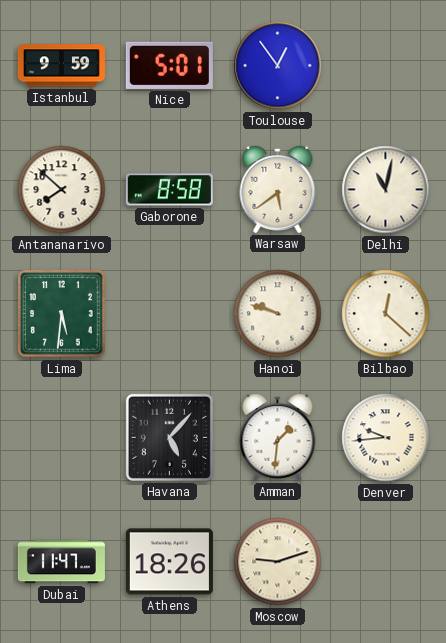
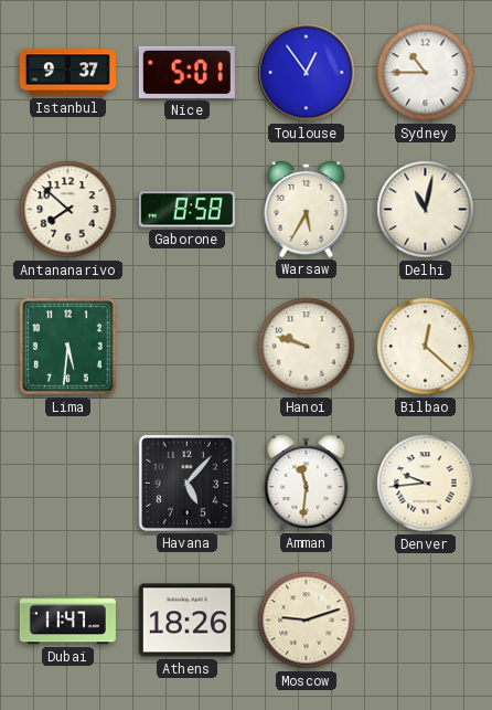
Istanbul: 9:59 -> 9:37
Sydney: none -> 10:45
Warsaw: 5:39 -> 5:35
Amman: 1:31 -> 11:31
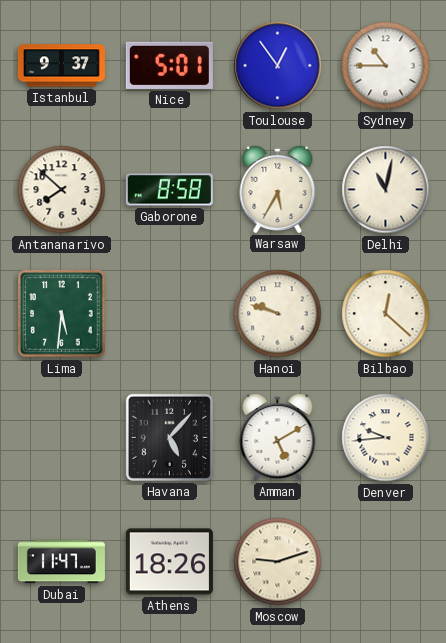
Amman: 11:31 -> 5:10
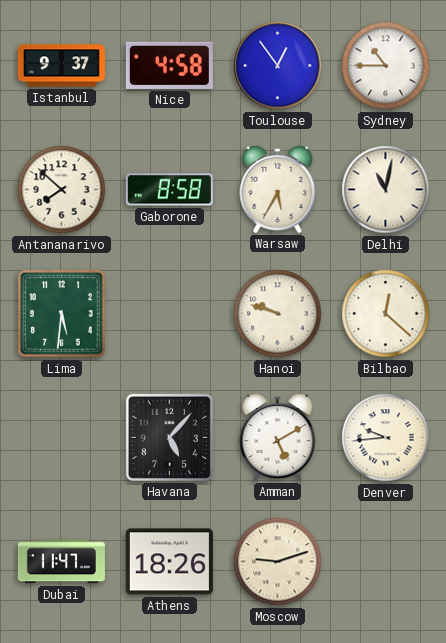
Nice: 5:01 -> 4:58
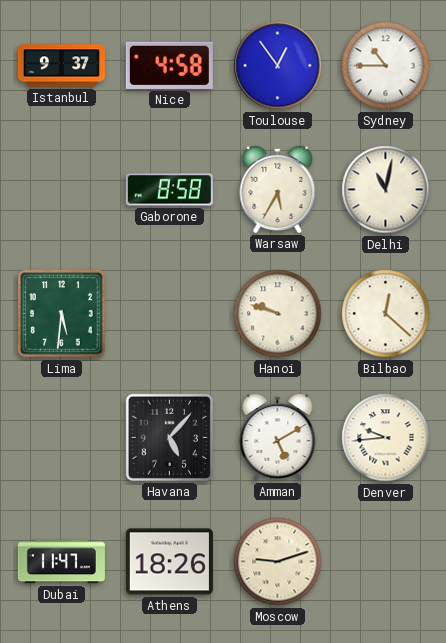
Antananarivo: 7:52 -> none
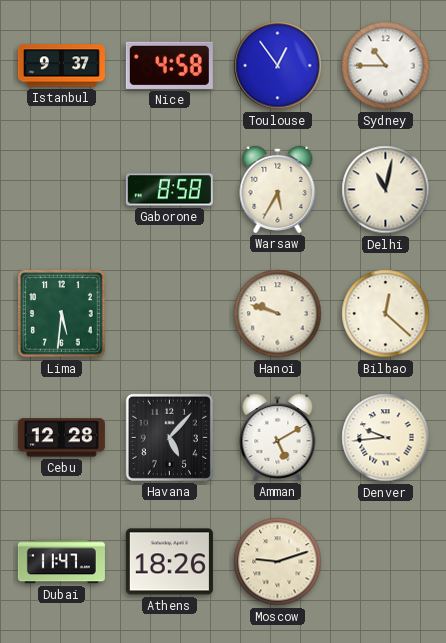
Cebu: none -> 12:28
